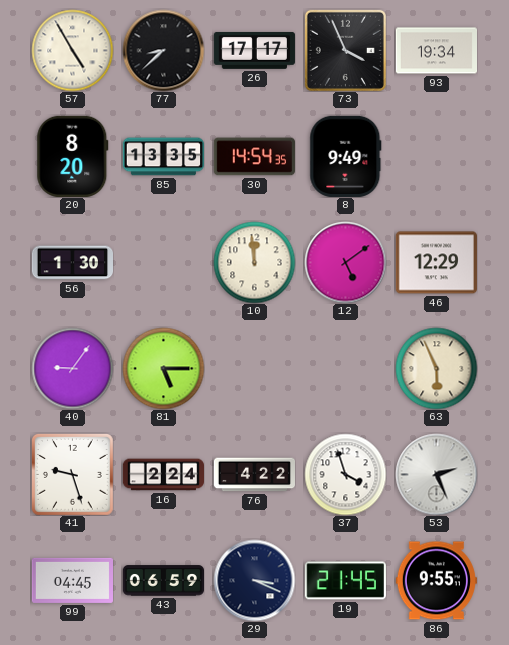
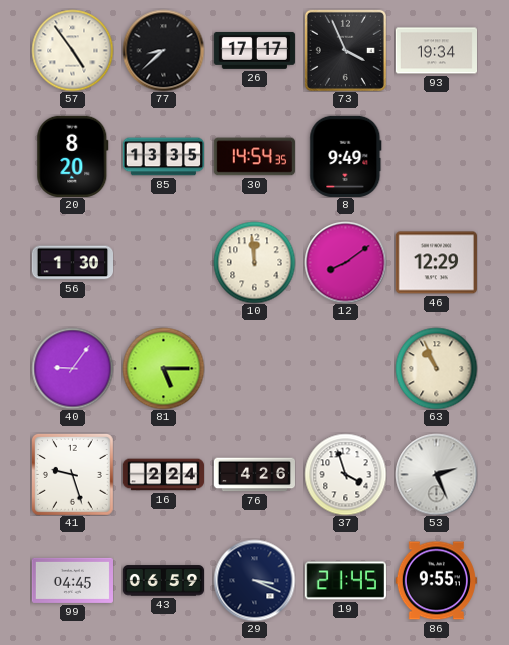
57: 4:55 -> 4:54
12: 5:09 -> 8:09
63: 5:56 -> 10:56
76: 4:22 -> 4:26
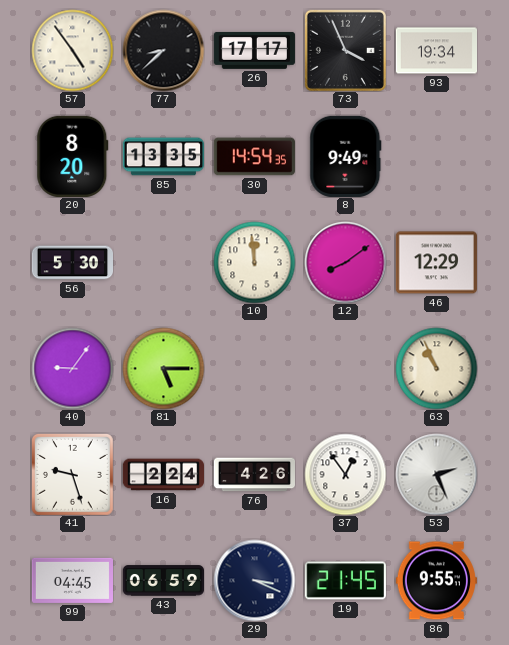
56: 1:30 -> 5:30
37: 3:57 -> 12:54
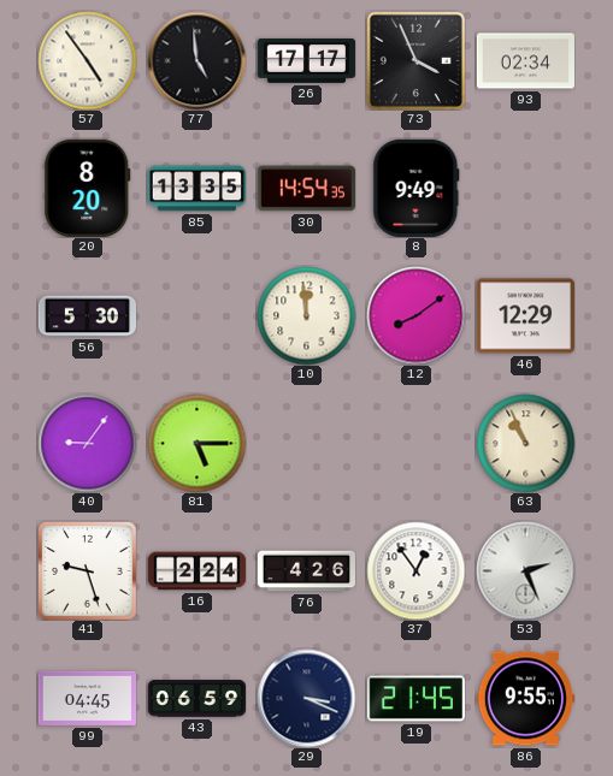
77: 8:38 -> 4:59
93: 19:34 -> 02:34
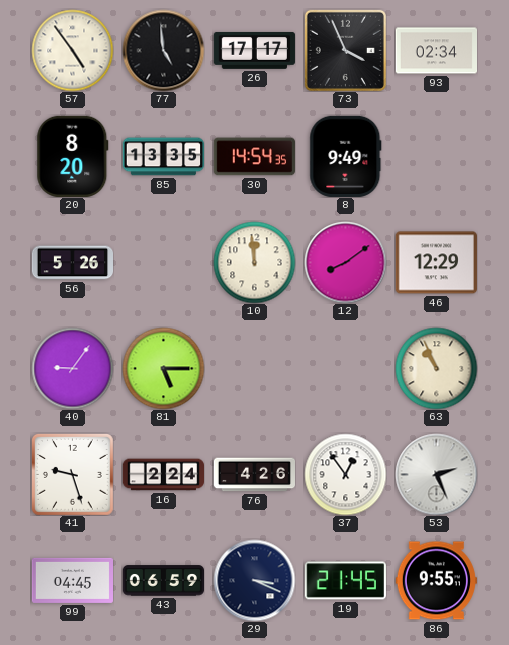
56: 5:30 -> 5:26
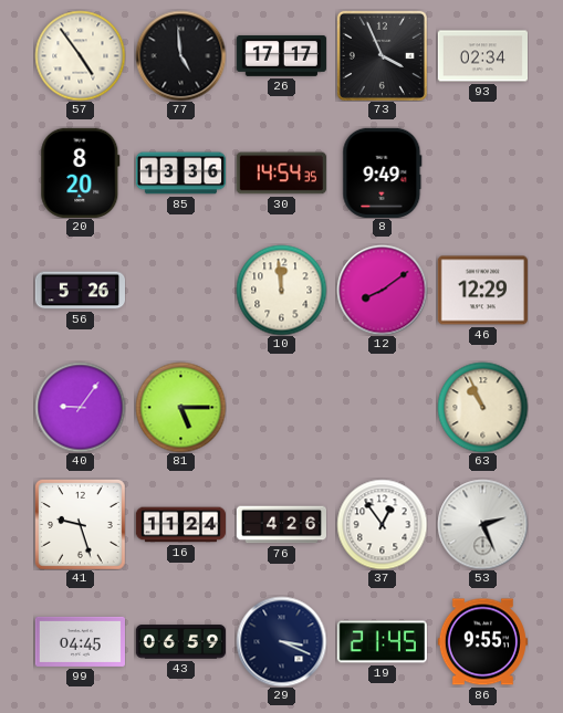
85: 13:35 -> 13:36
16: 2:24 -> 11:24
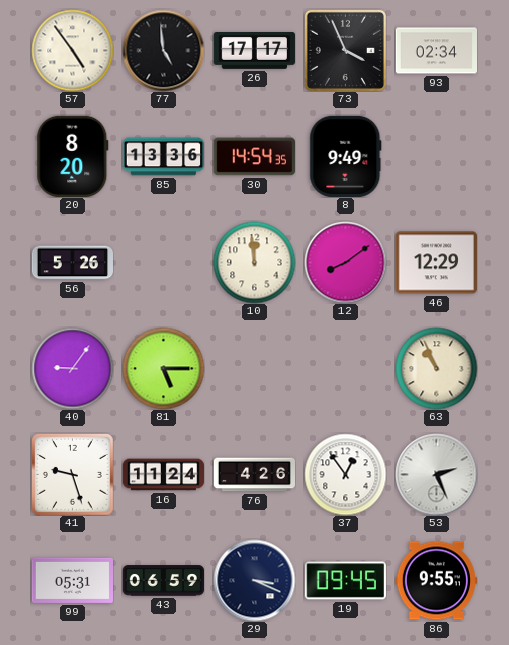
99: 04:45 -> 05:31
19: 21:45 -> 09:45
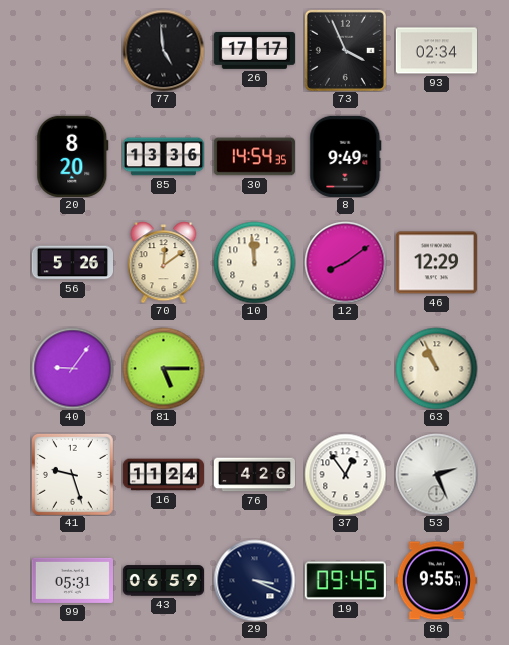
57: 4:54 -> none
70: none -> 12:09
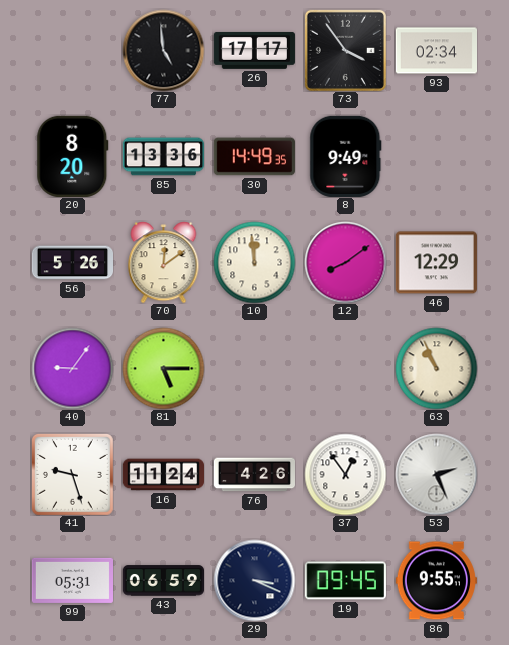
73: 3:56 -> 3:54
30: 14:54 -> 14:49
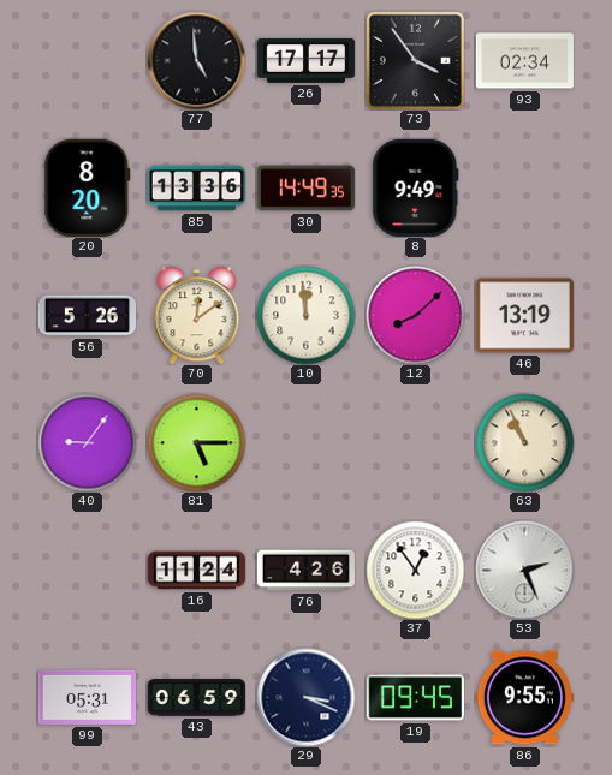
12: 8:09 -> 8:08
46: 12:29 -> 13:19
41: 9:27 -> none
